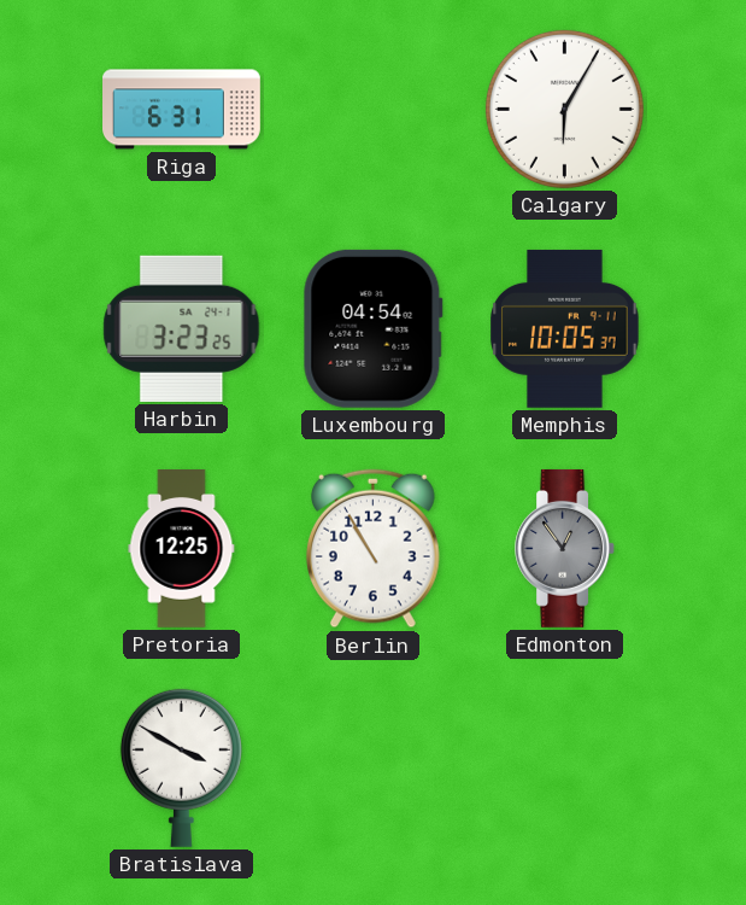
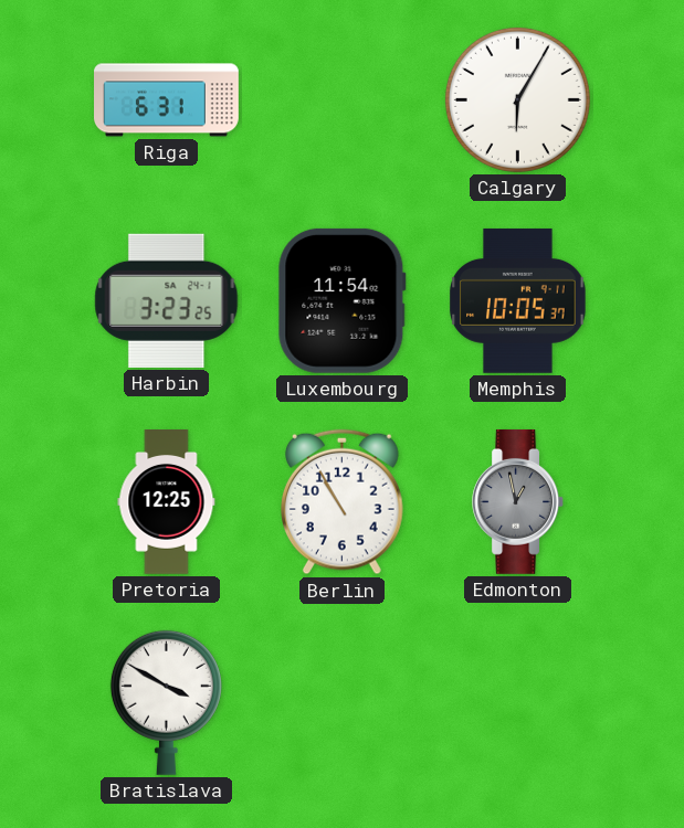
Luxembourg: 04:54 -> 11:54
Edmonton: 12:54 -> 12:58
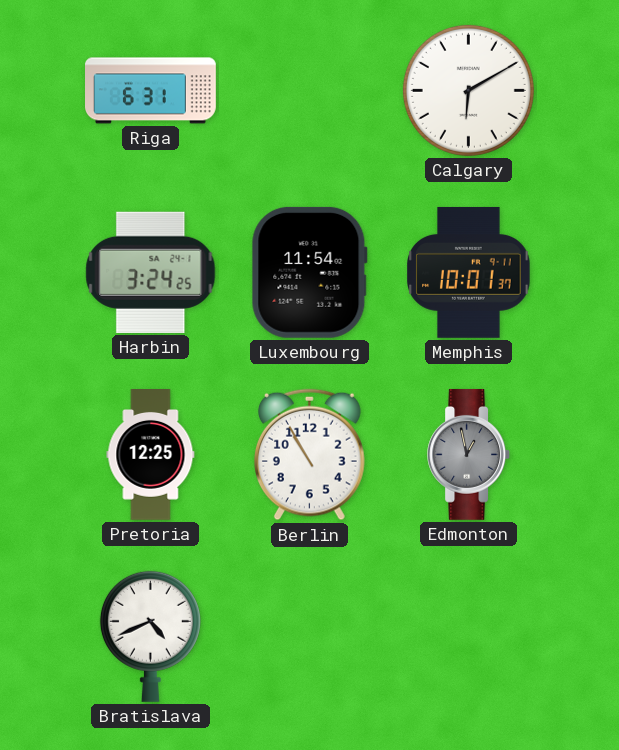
Calgary: 6:05 -> 6:10
Harbin: 3:23 -> 3:24
Memphis: 10:05 -> 10:01
Bratislava: 3:50 -> 4:41
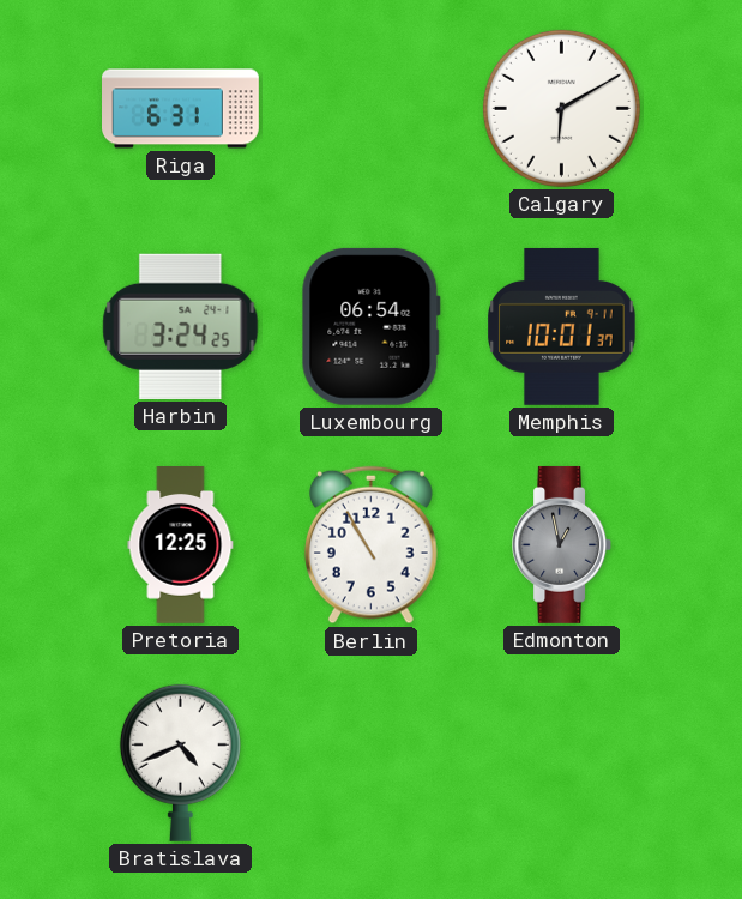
Luxembourg: 11:54 -> 06:54
